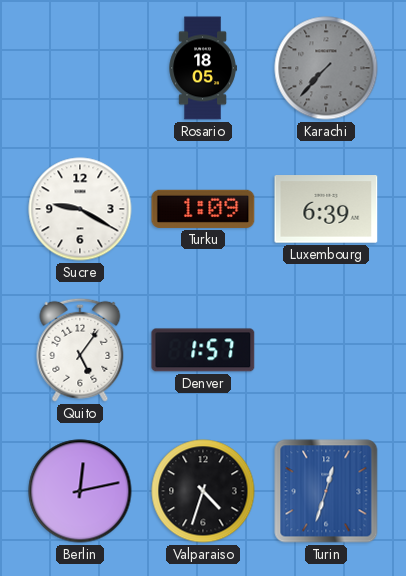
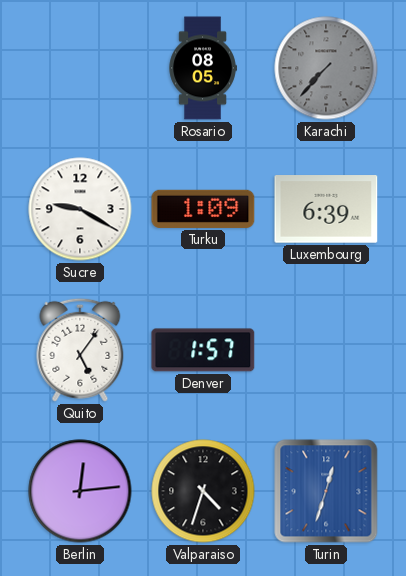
Rosario: 18:05 -> 08:05
Berlin: 12:13 -> 12:14
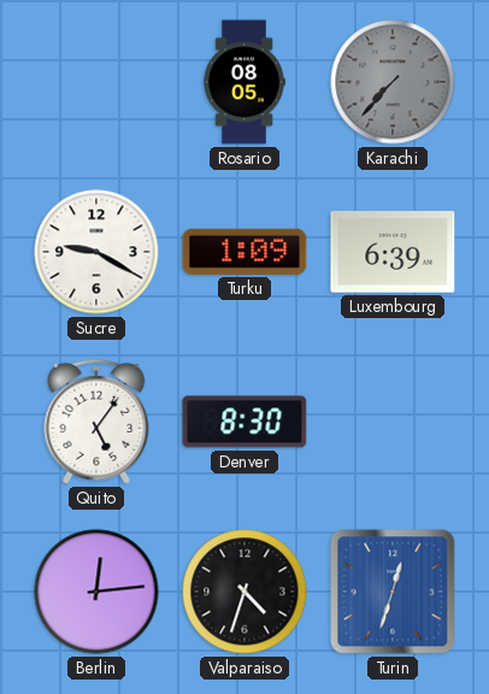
Denver: 1:57 -> 8:30
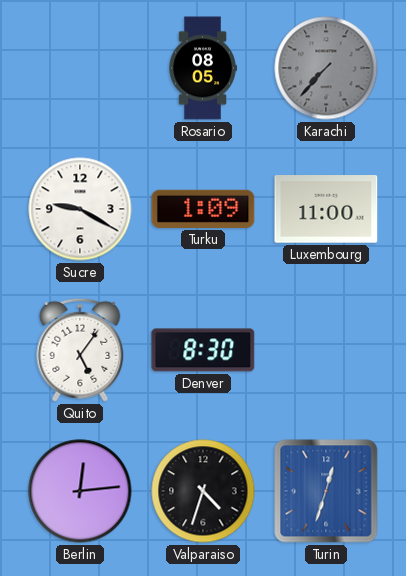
Luxembourg: 6:39 -> 11:00
